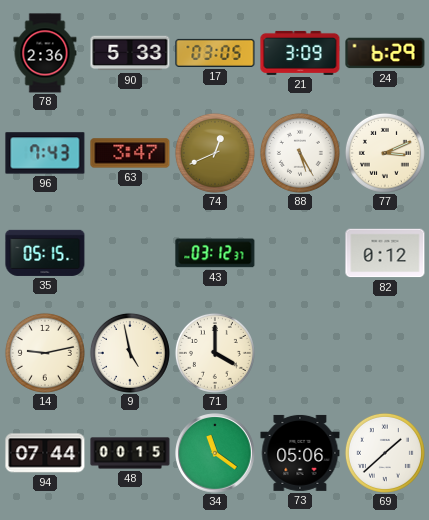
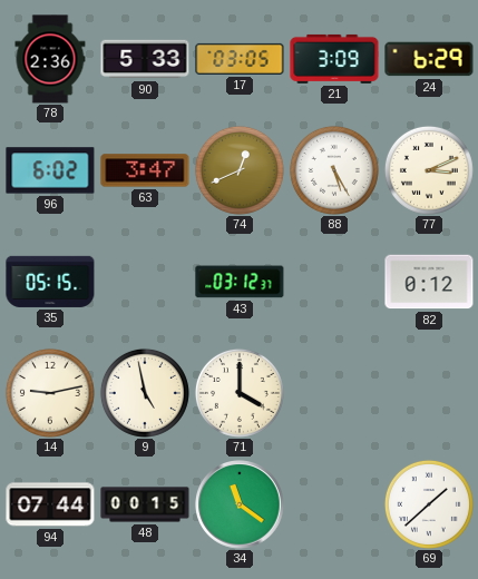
96: 7:43 -> 6:02
73: 05:06 -> none
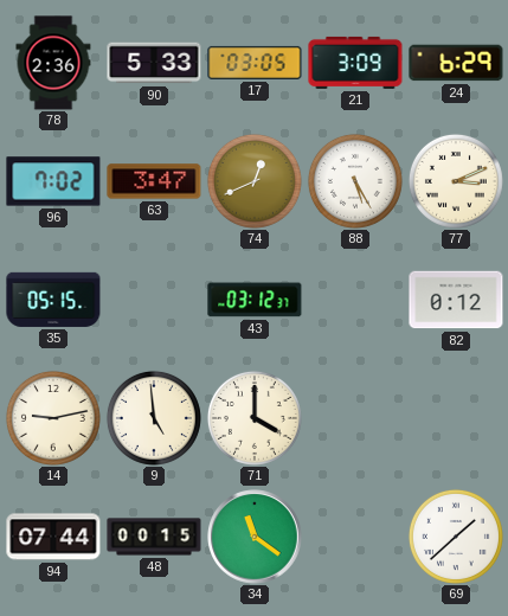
96: 6:02 -> 7:02
9: 4:58 -> 4:59
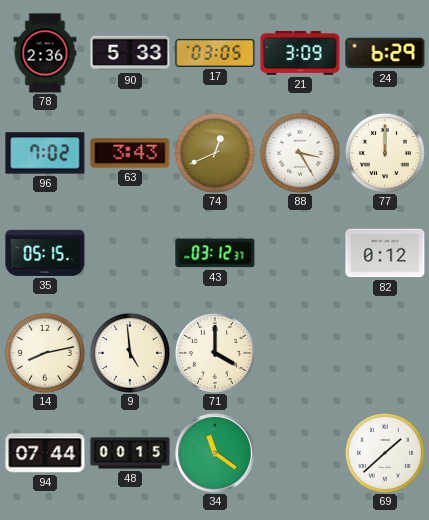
63: 3:47 -> 3:43
88: 5:25 -> 3:25
77: 3:11 -> 12:00
14: 9:13 -> 8:13
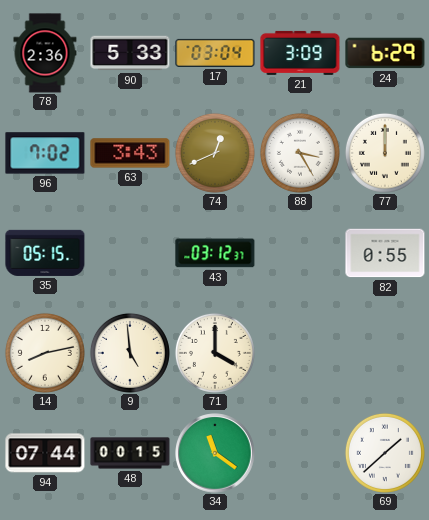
17: 03:05 -> 03:04
82: 0:12 -> 0:55
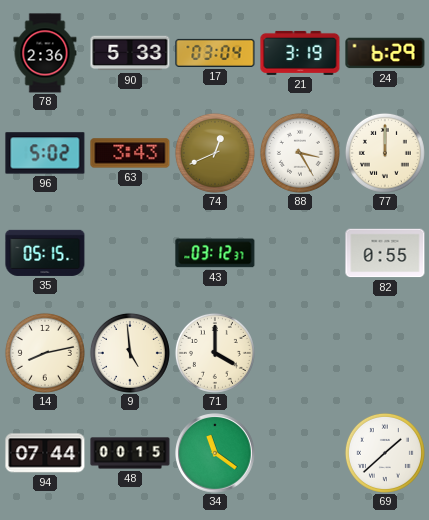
21: 3:09 -> 3:19
96: 7:02 -> 5:02
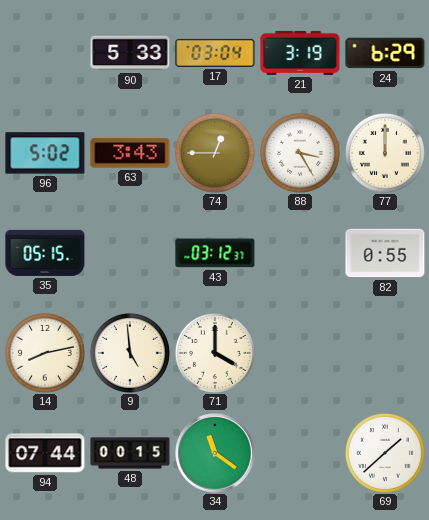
78: 2:36 -> none
74: 12:41 -> 12:45
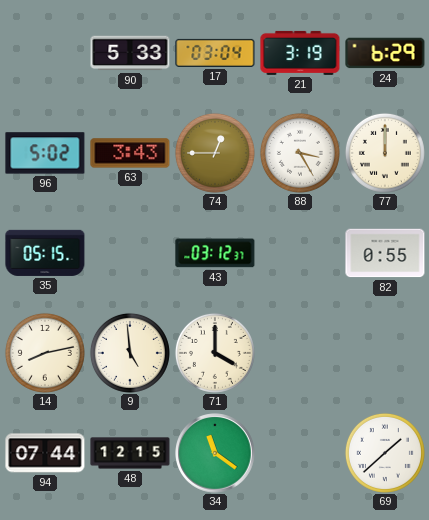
48: 00:15 -> 12:15
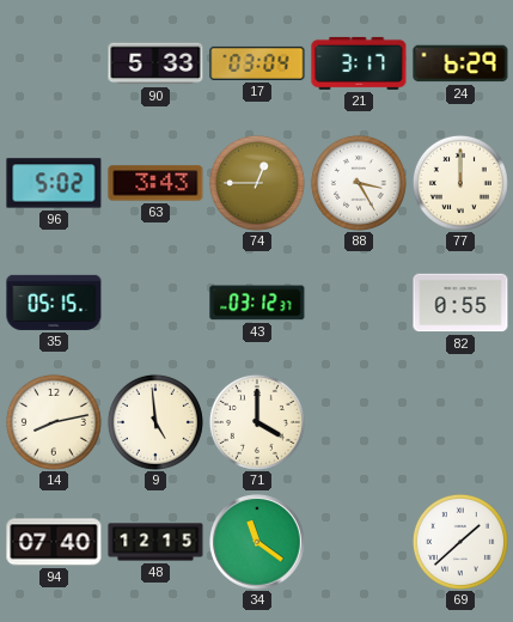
21: 3:19 -> 3:17
94: 07:44 -> 07:40
